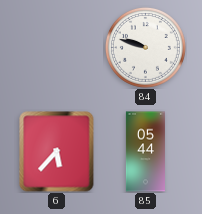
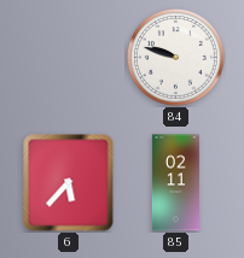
85: 05:44 -> 02:11
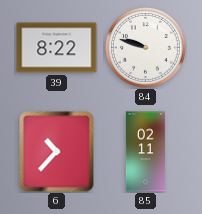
39: none -> 8:22
6: 5:37 -> 10:37
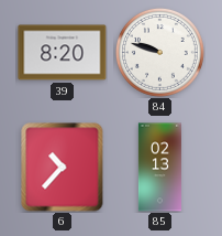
39: 8:22 -> 8:20
85: 02:11 -> 02:13
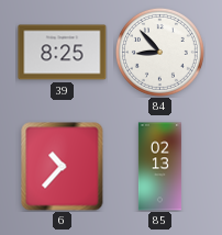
39: 8:20 -> 8:25
84: 9:48 -> 8:53
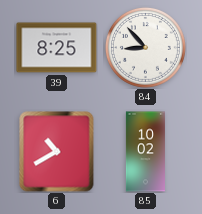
6: 10:37 -> 10:40
85: 02:13 -> 10:02
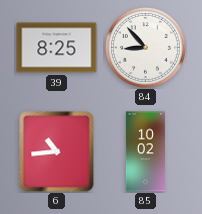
6: 10:40 -> 10:44
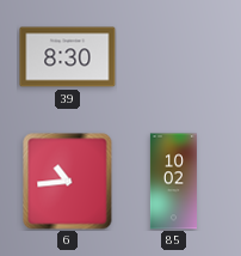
39: 8:25 -> 8:30
84: 8:53 -> none
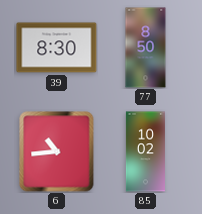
77: none -> 8:50
